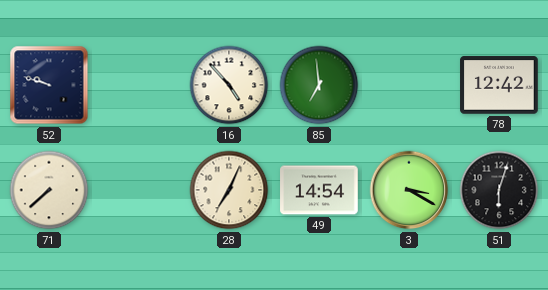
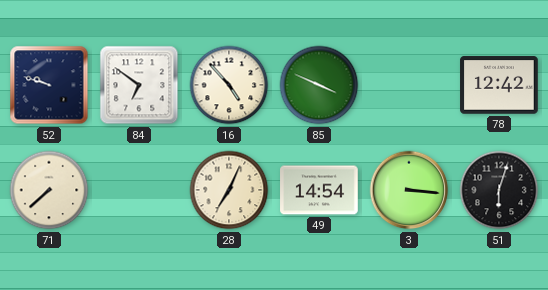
84: none -> 6:51
85: 6:59 -> 3:49
3: 3:20 -> 3:16
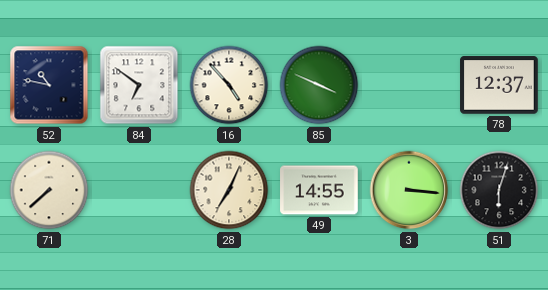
52: 9:48 -> 10:47
78: 12:42 -> 12:37
49: 14:54 -> 14:55
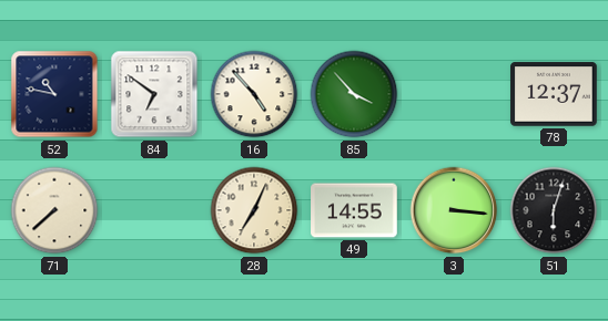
85: 3:49 -> 3:53
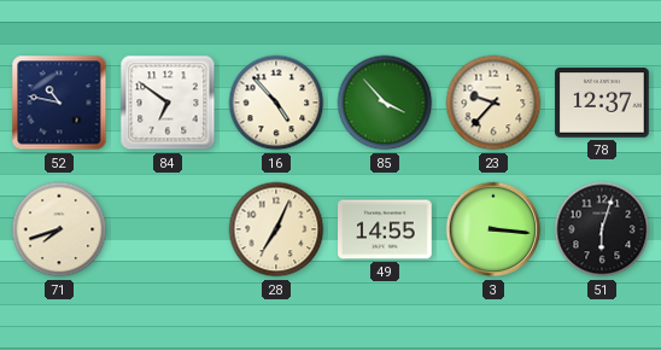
23: none -> 9:37
71: 7:38 -> 7:42
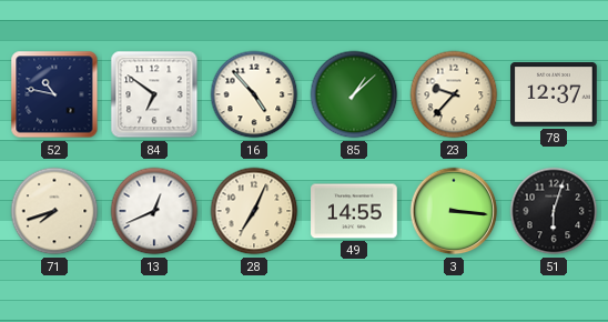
85: 3:53 -> 1:08
13: none -> 12:41
